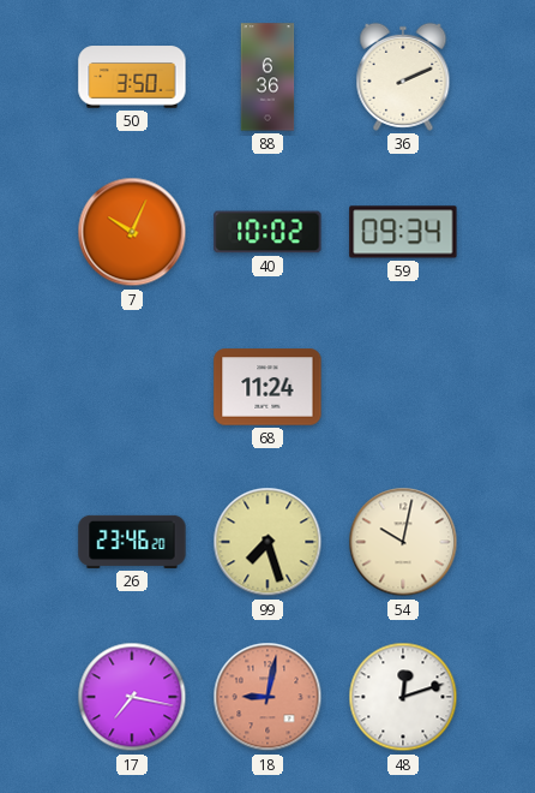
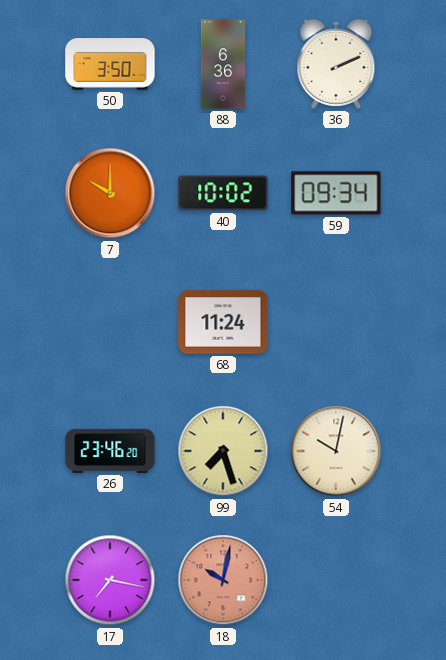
7: 10:04 -> 10:00
18: 9:02 -> 10:02
48: 12:12 -> none
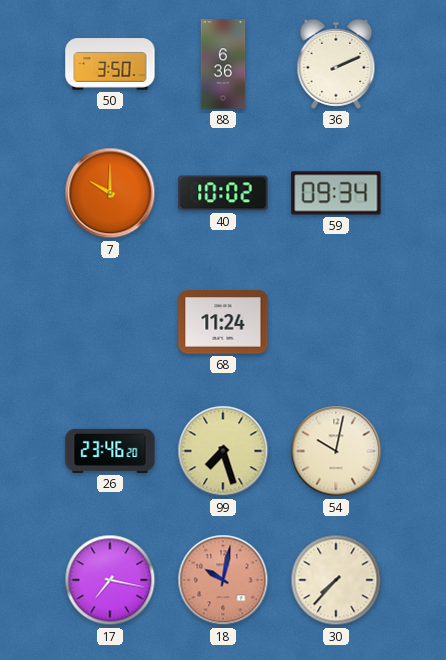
30: none -> 7:37
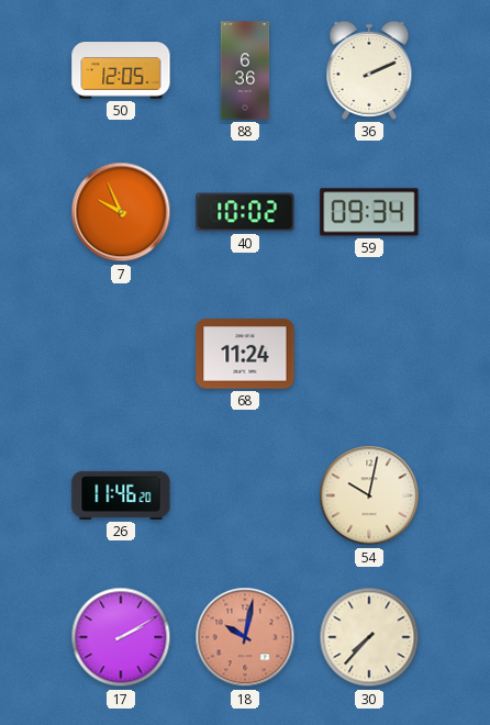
50: 3:50 -> 12:05
7: 10:00 -> 9:56
26: 23:46 -> 11:46
99: 7:27 -> none
17: 7:17 -> 2:10
